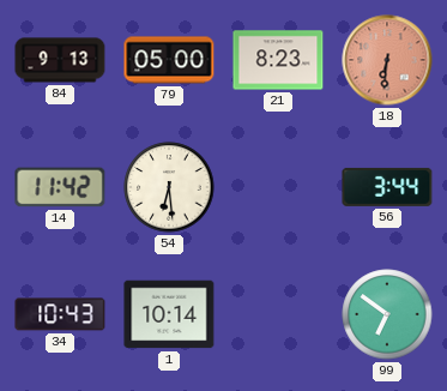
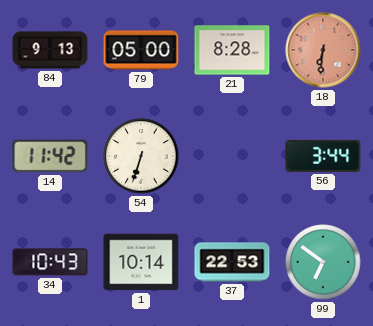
21: 8:23 -> 8:28
54: 6:29 -> 6:33
37: none -> 22:53
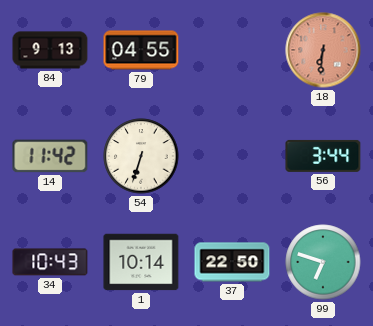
79: 05:00 -> 04:55
21: 8:28 -> none
37: 22:53 -> 22:50
99: 6:51 -> 6:48
